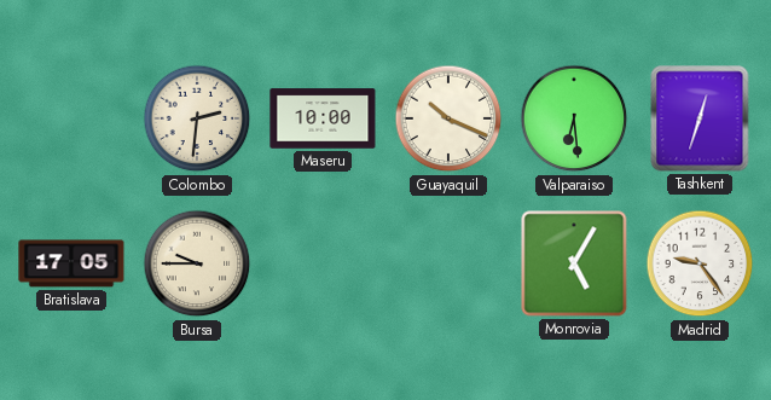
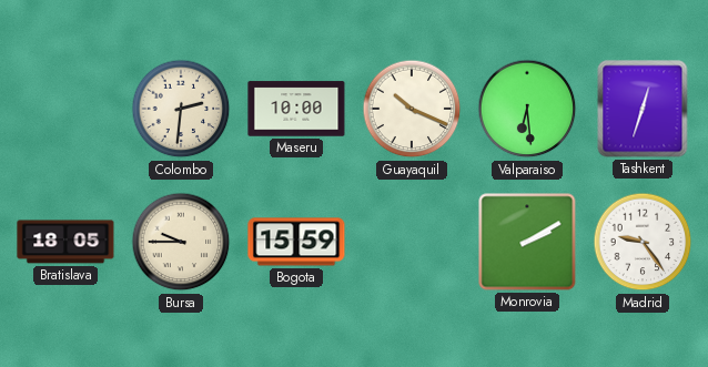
Bratislava: 17:05 -> 18:05
Bogota: none -> 15:59
Monrovia: 5:05 -> 2:10
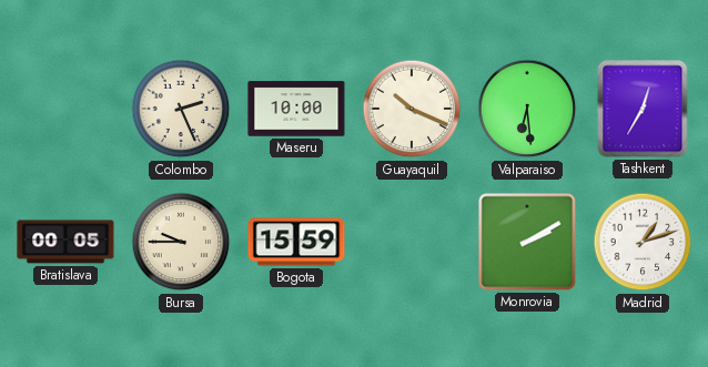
Colombo: 2:31 -> 2:26
Tashkent: 12:33 -> 12:35
Bratislava: 18:05 -> 00:05
Madrid: 9:24 -> 1:12
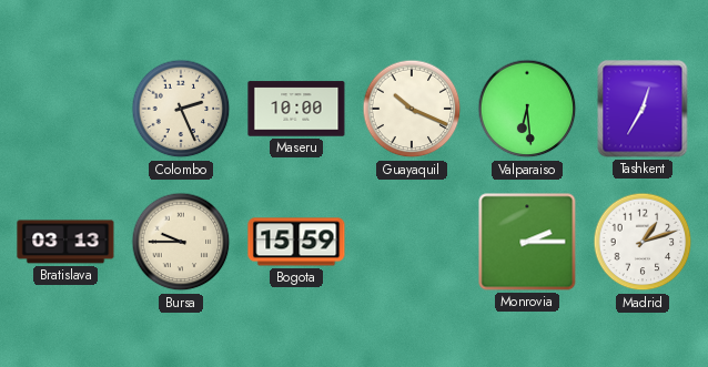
Bratislava: 00:05 -> 03:13
Monrovia: 2:10 -> 2:15
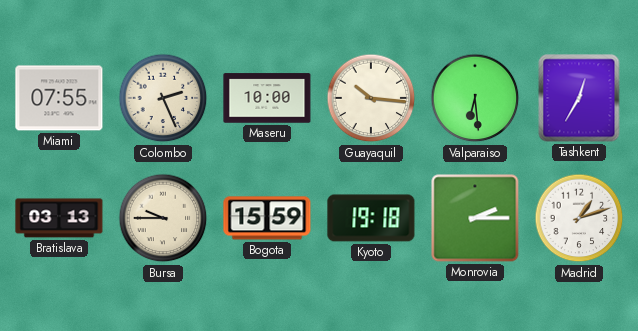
Miami: none -> 07:55
Guayaquil: 10:19 -> 10:16
Kyoto: none -> 19:18
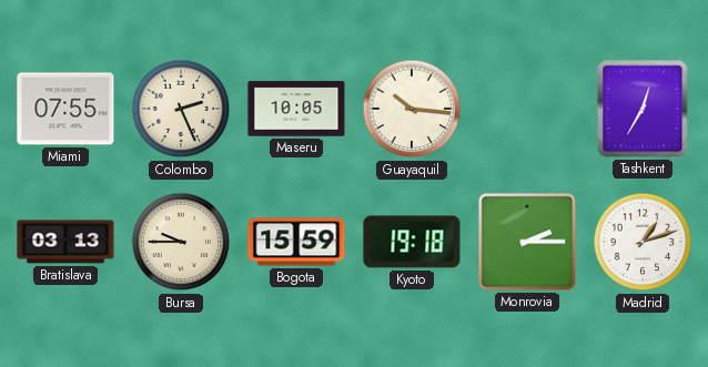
Maseru: 10:00 -> 10:05
Valparaiso: 6:29 -> none
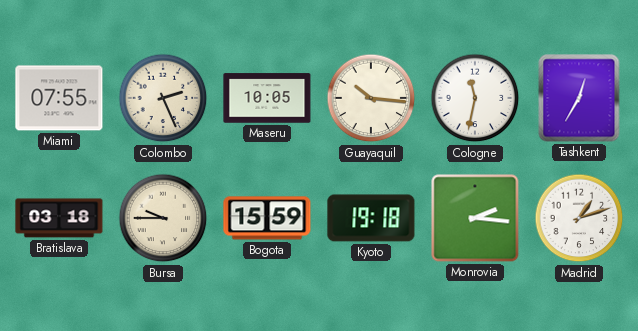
Cologne: none -> 11:32
Bratislava: 03:13 -> 03:18
Monrovia: 2:15 -> 2:16
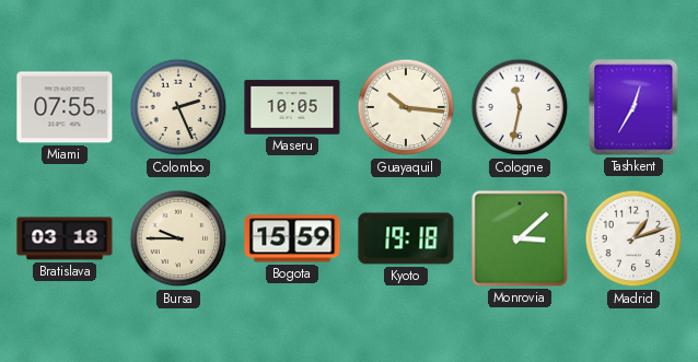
Monrovia: 2:16 -> 3:08
